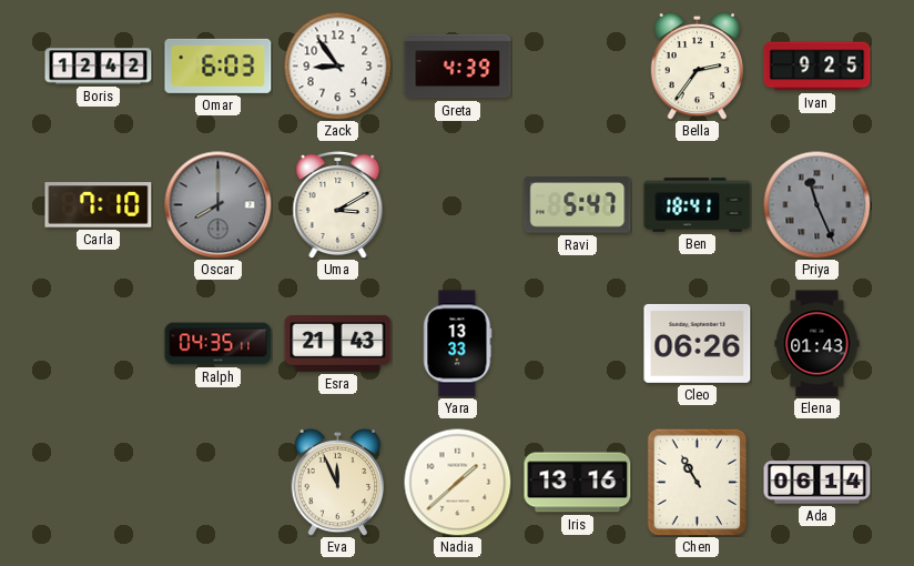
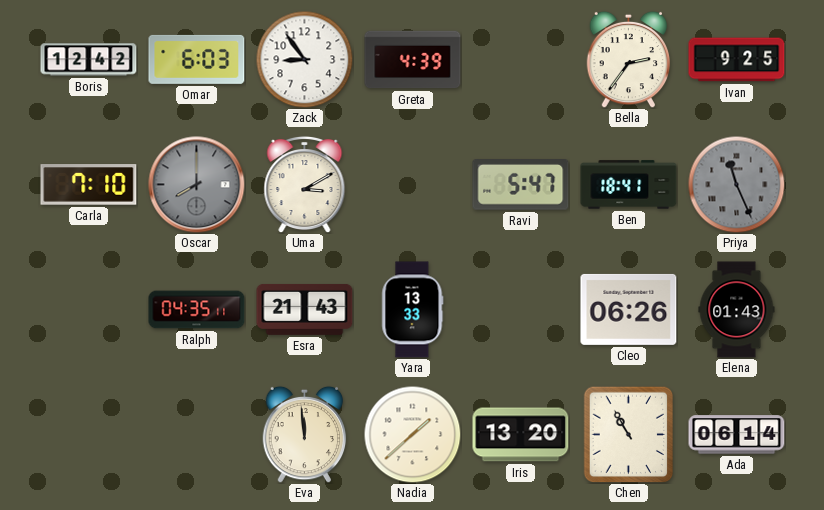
Eva: 11:56 -> 11:59
Iris: 13:16 -> 13:20
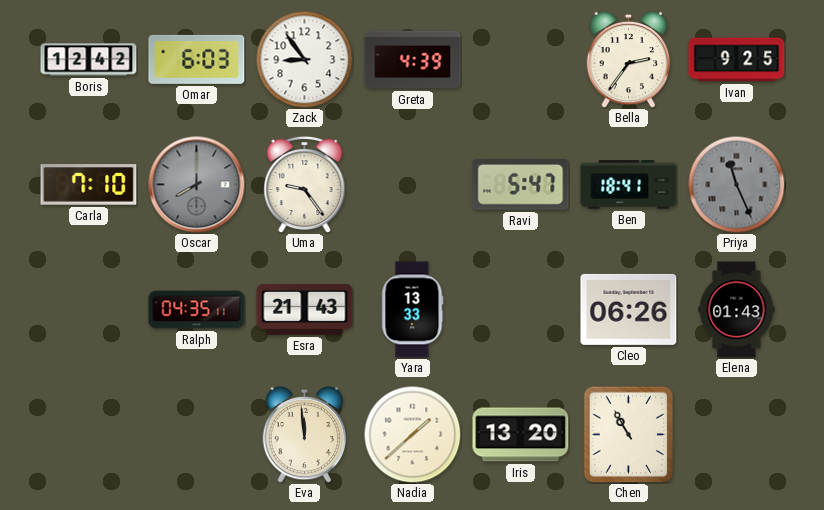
Uma: 3:10 -> 9:24
Ada: 06:14 -> none
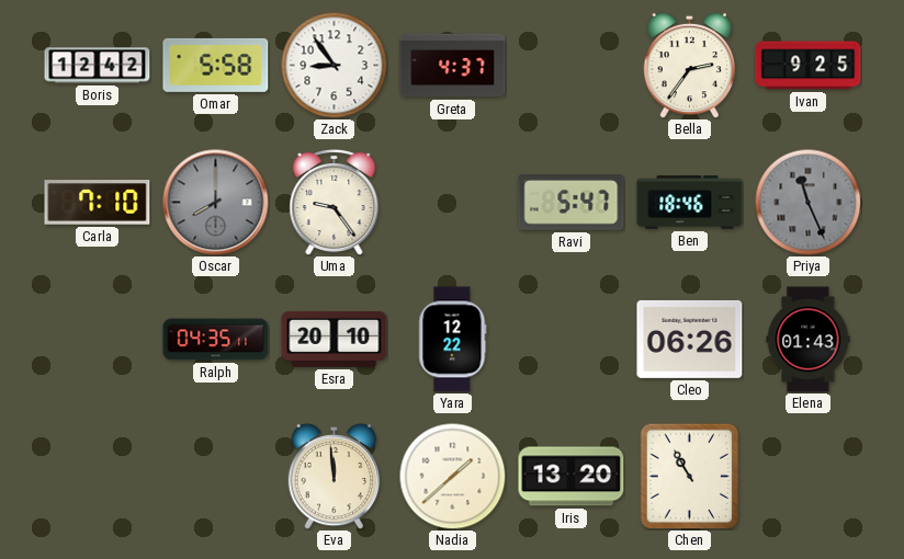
Omar: 6:03 -> 5:58
Greta: 4:39 -> 4:37
Ben: 18:41 -> 18:46
Esra: 21:43 -> 20:10
Yara: 13:33 -> 12:22
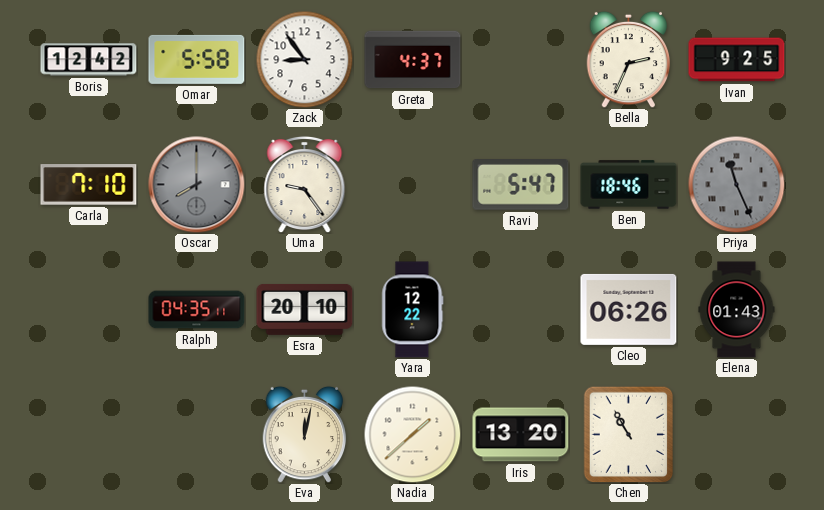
Bella: 2:36 -> 2:34
Eva: 11:59 -> 12:02
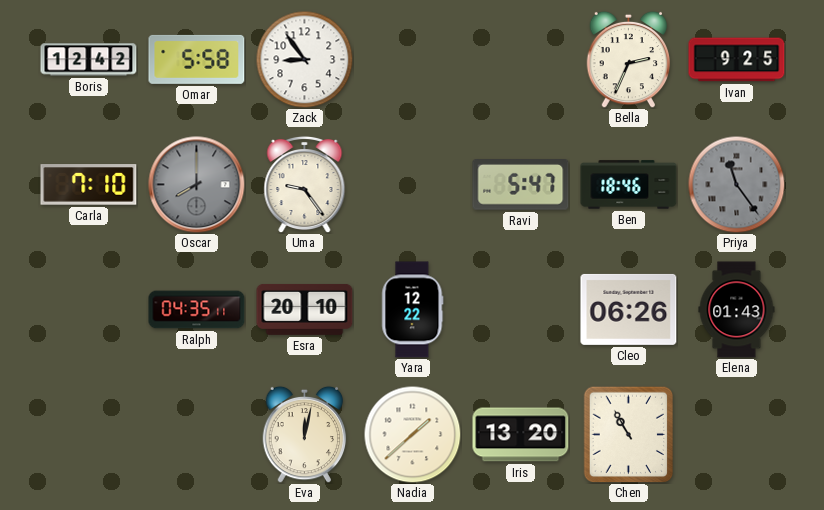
Greta: 4:37 -> none
Priya: 11:26 -> 11:24
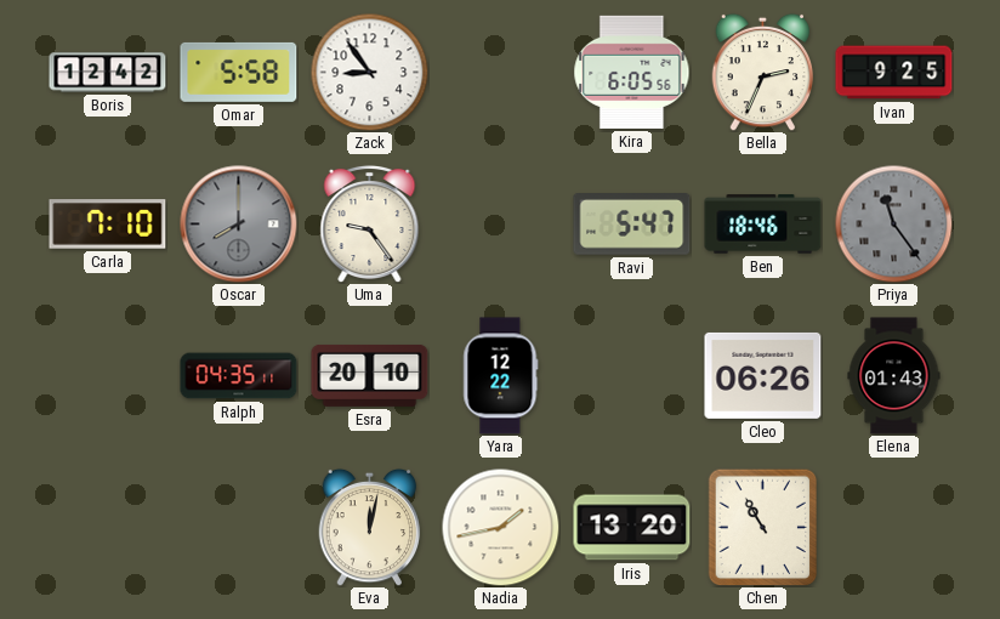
Kira: none -> 6:05
Nadia: 1:38 -> 1:43
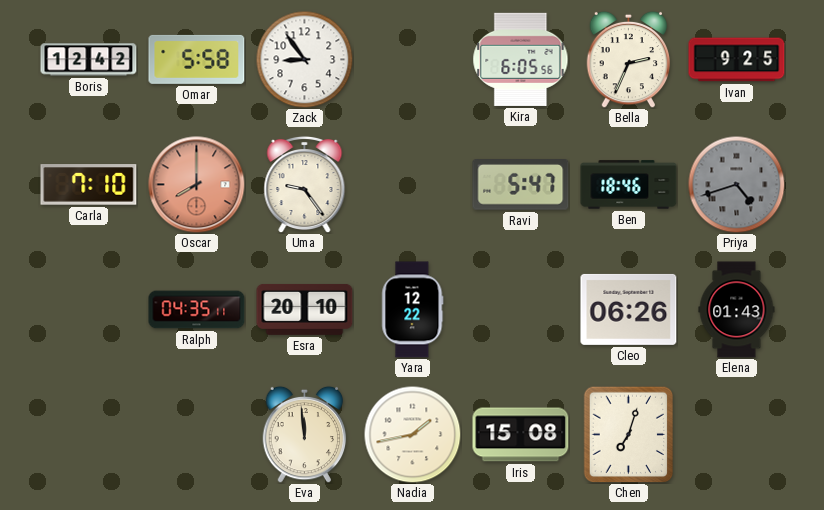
Oscar dial: grey -> salmon
Priya: 11:24 -> 4:42
Eva: 12:02 -> 11:59
Iris: 13:20 -> 15:08
Chen: 10:55 -> 7:03
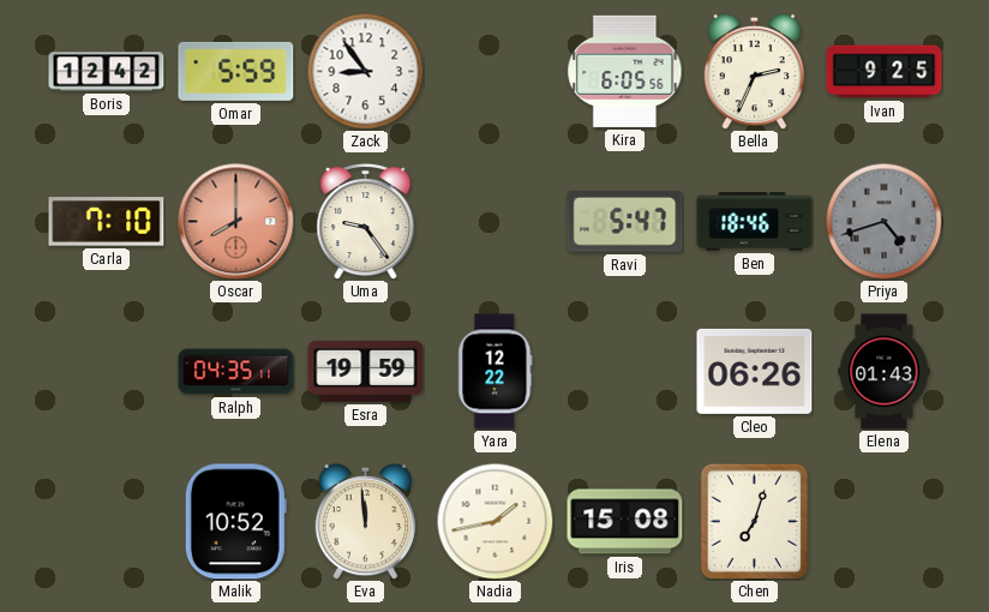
Omar: 5:58 -> 5:59
Esra: 20:10 -> 19:59
Malik: none -> 10:52
